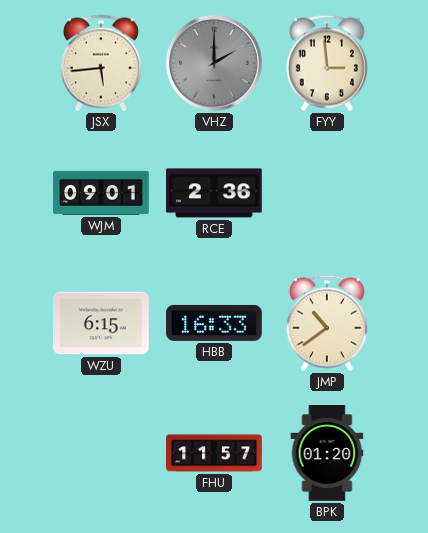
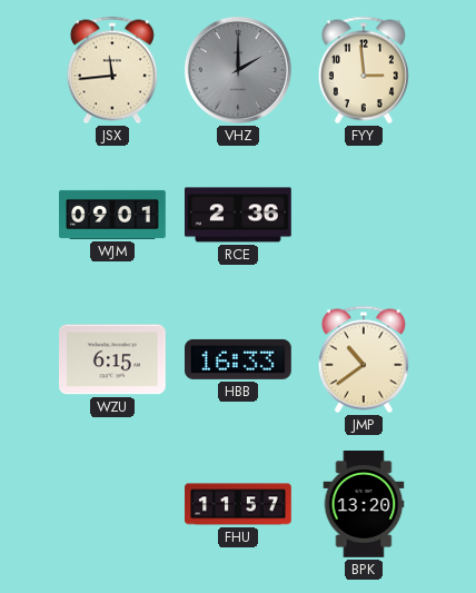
JSX: 5:44 -> 11:44
BPK: 01:20 -> 13:20
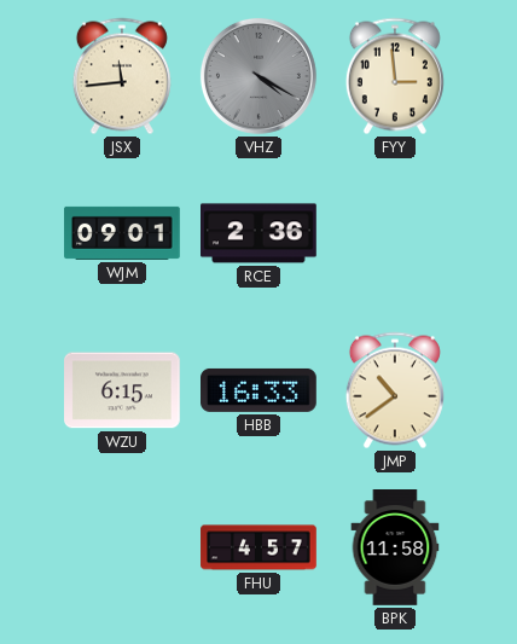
VHZ: 2:00 -> 4:20
FHU: 11:57 -> 4:57
BPK: 13:20 -> 11:58
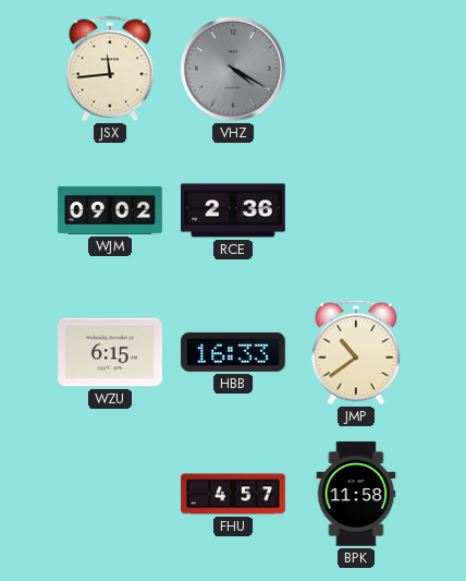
FYY: 2:59 -> none
WJM: 09:01 -> 09:02
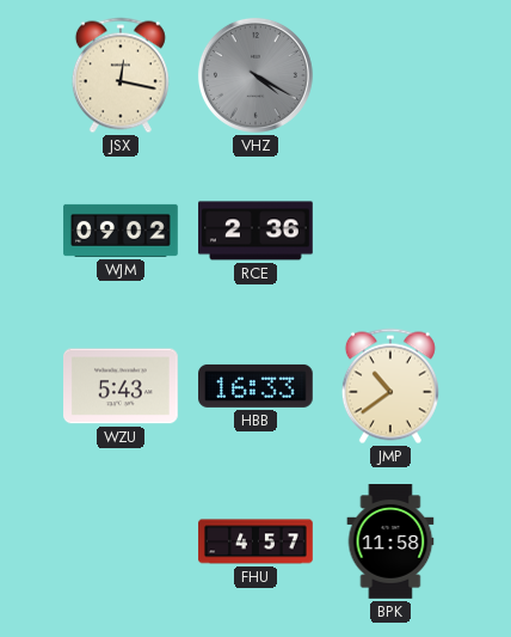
JSX: 11:44 -> 12:17
WZU: 6:15 -> 5:43
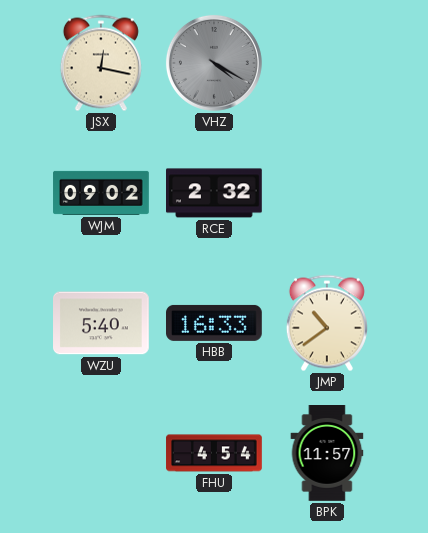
RCE: 2:36 -> 2:32
WZU: 5:43 -> 5:40
FHU: 4:57 -> 4:54
BPK: 11:58 -> 11:57
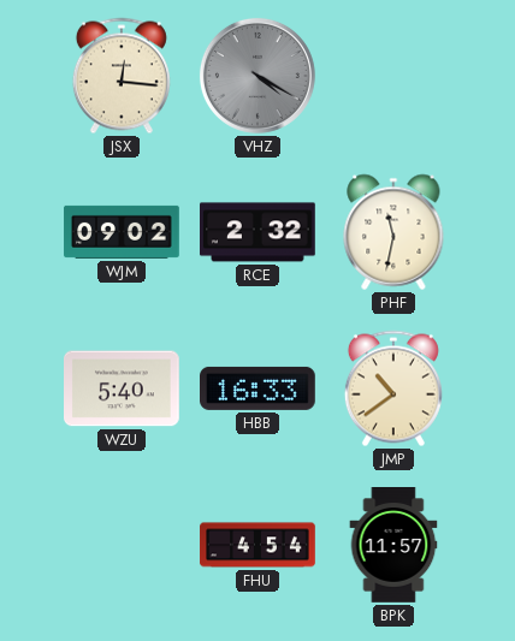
JSX: 12:17 -> 12:16
PHF: none -> 11:32
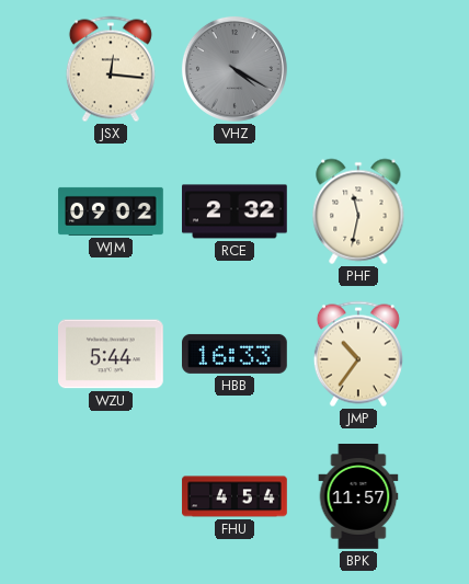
WZU: 5:40 -> 5:44
JMP: 10:39 -> 10:36
